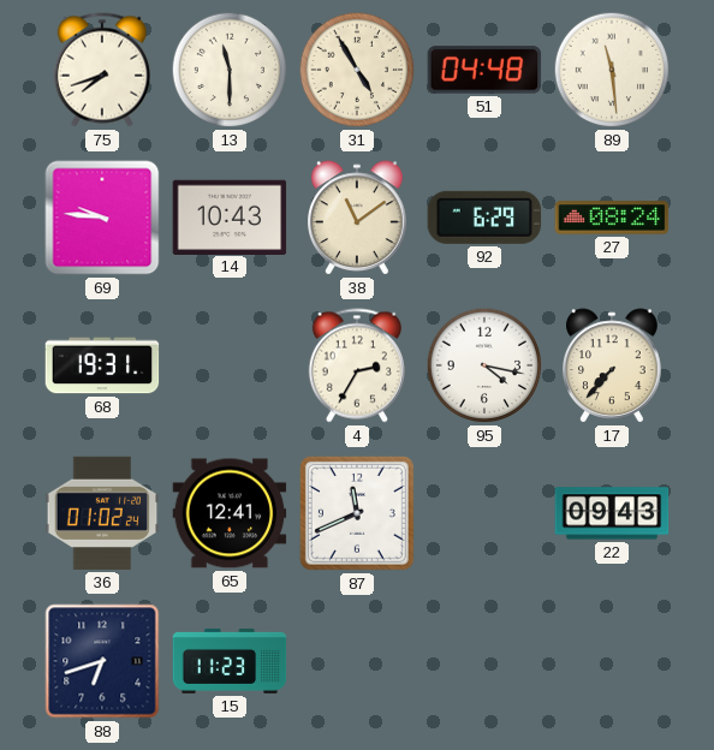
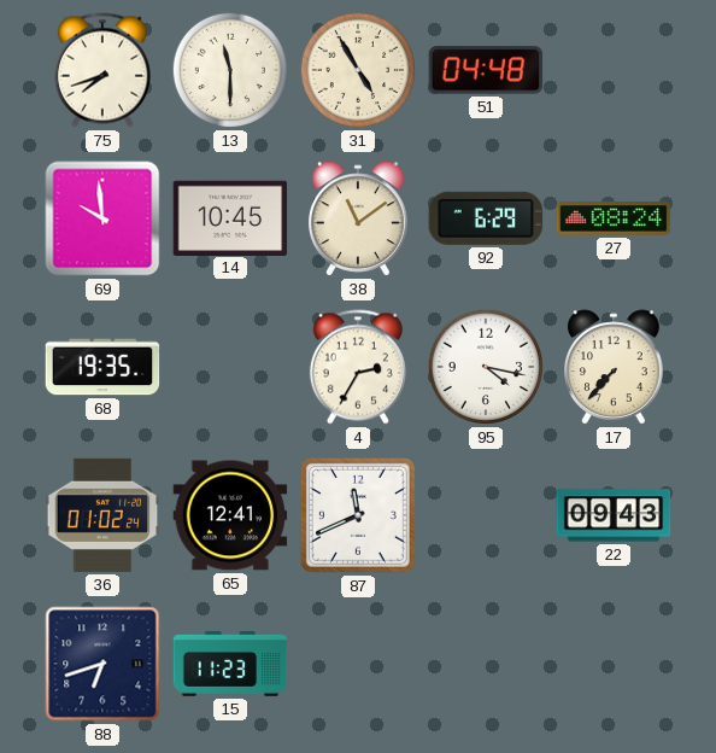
89: 11:29 -> none
69: 9:46 -> 9:59
14: 10:43 -> 10:45
68: 19:31 -> 19:35
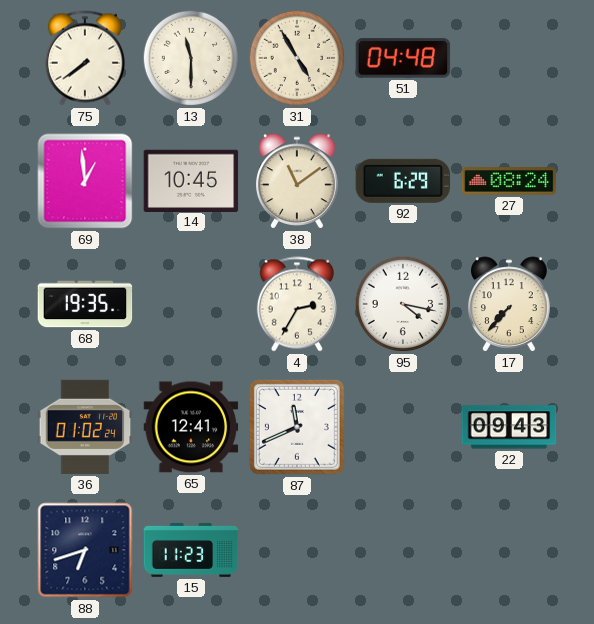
75: 7:42 -> 7:39
69: 9:59 -> 12:59
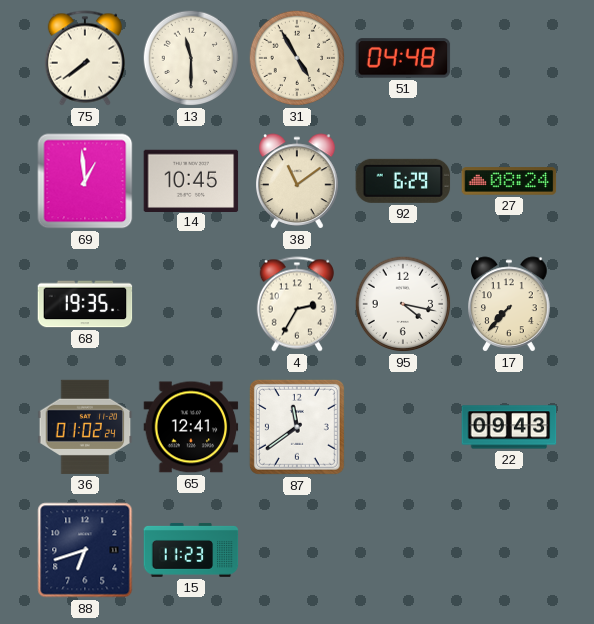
87: 11:41 -> 11:39
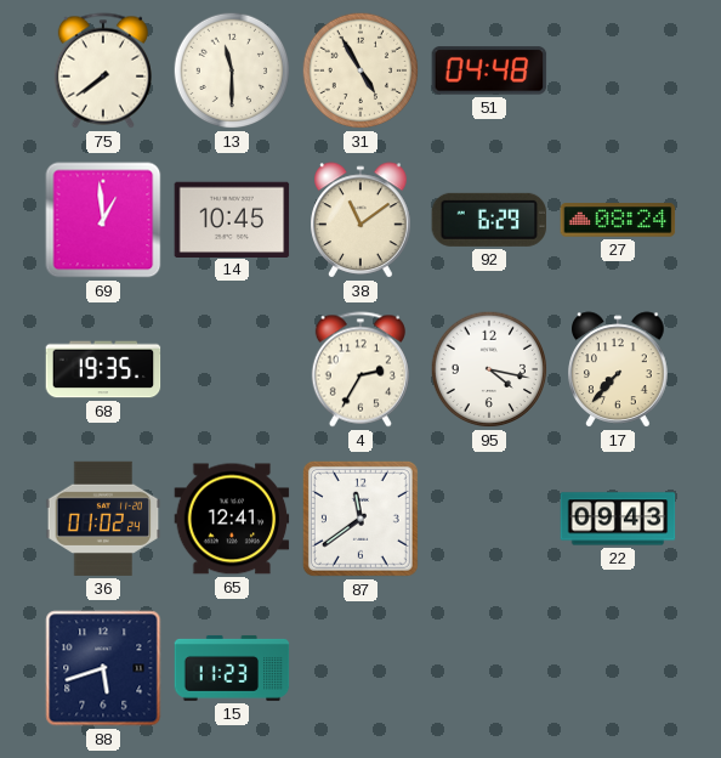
88: 6:42 -> 5:42
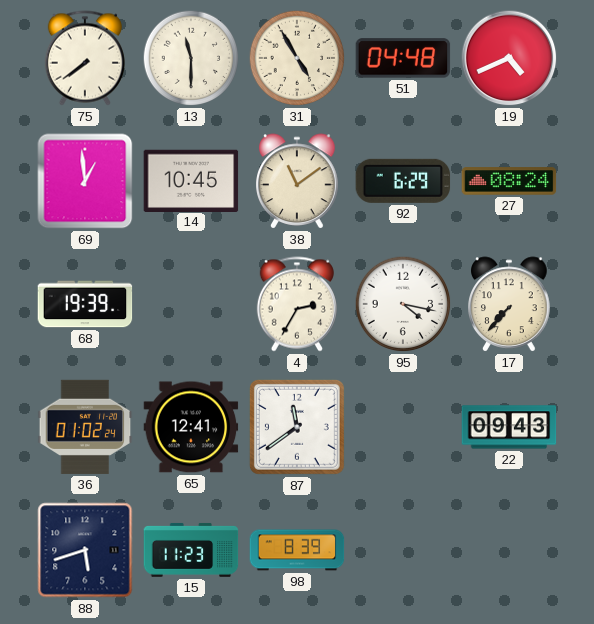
19: none -> 4:41
68: 19:35 -> 19:39
98: none -> 8:39
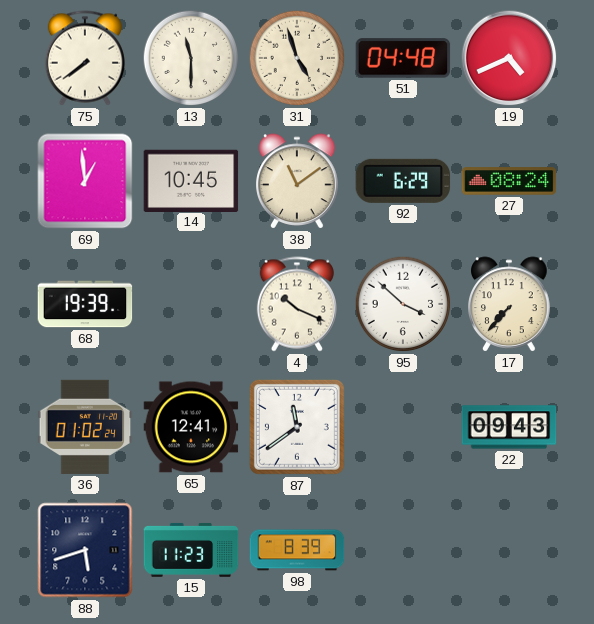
31: 4:55 -> 4:57
4: 2:35 -> 10:19
95: 4:17 -> 3:52
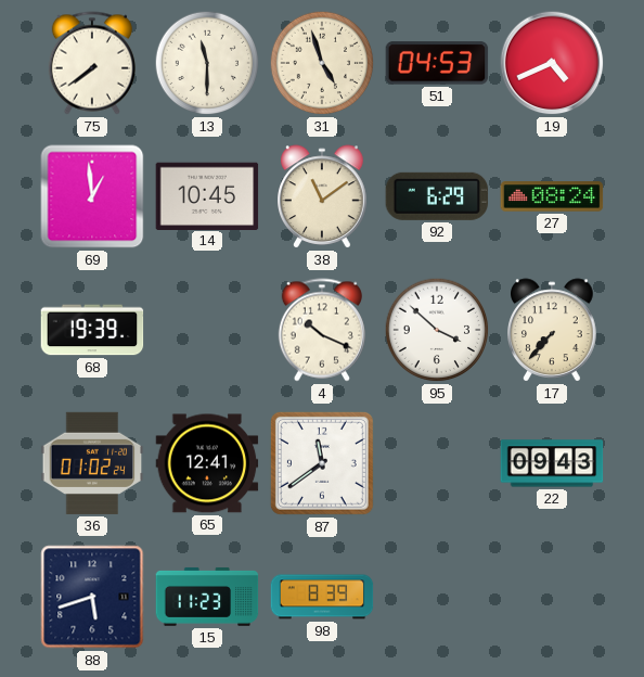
51: 04:48 -> 04:53
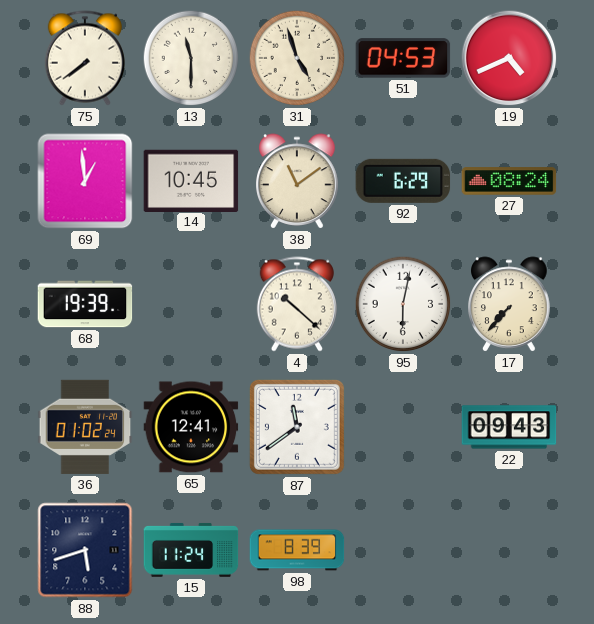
4: 10:19 -> 10:22
95: 3:52 -> 6:02
15: 11:23 -> 11:24
